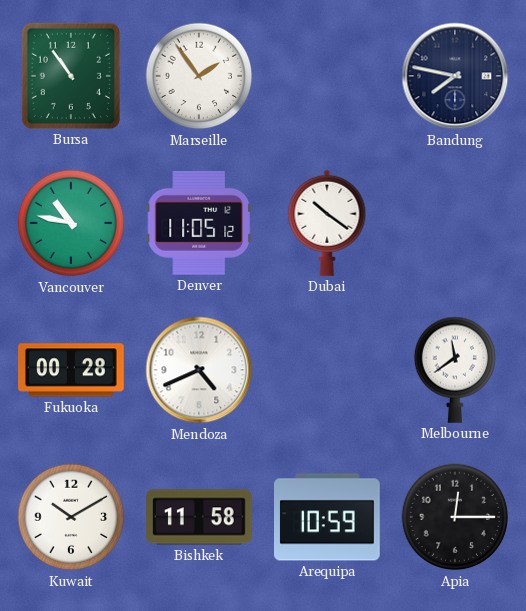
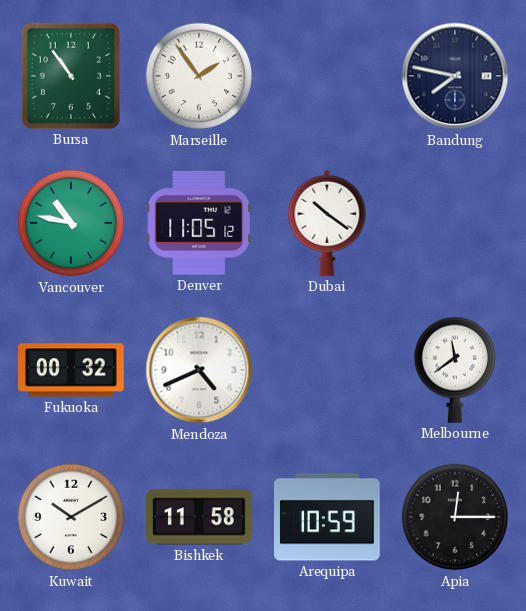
Fukuoka: 00:28 -> 00:32
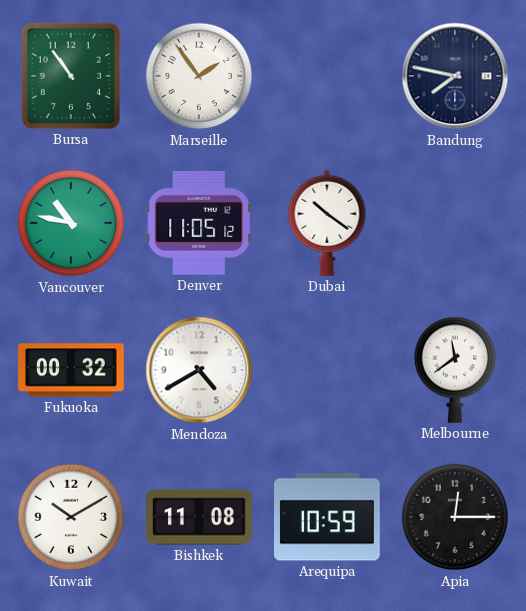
Mendoza: 4:41 -> 4:40
Bishkek: 11:58 -> 11:08
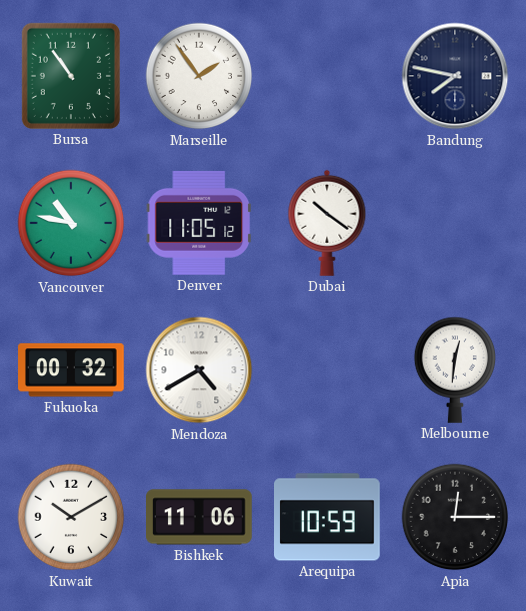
Melbourne: 11:39 -> 12:31
Bishkek: 11:08 -> 11:06
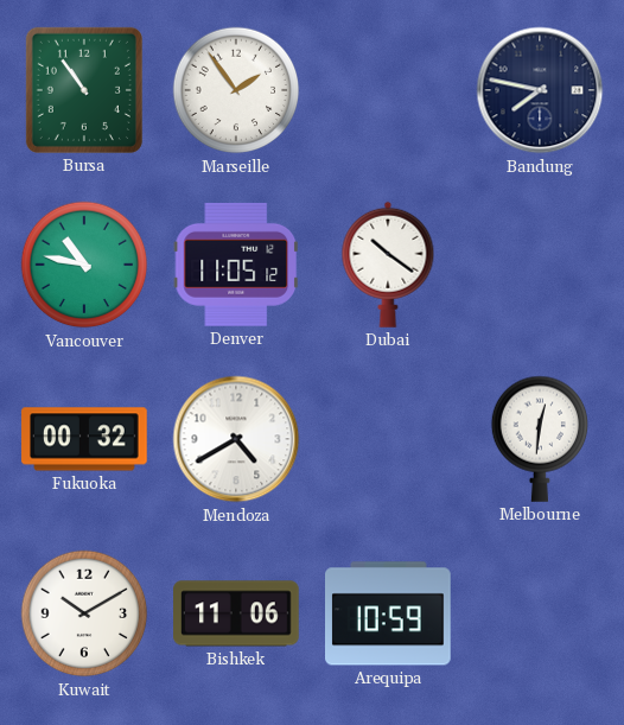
Apia: 12:15 -> none
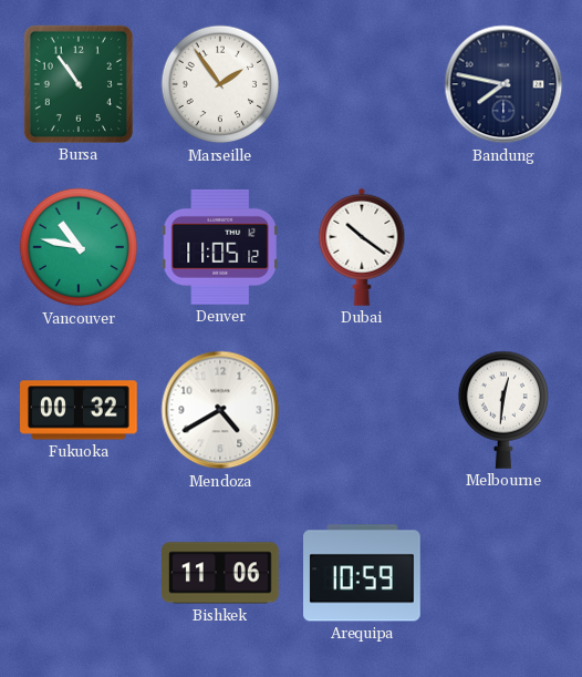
Kuwait: 10:10 -> none
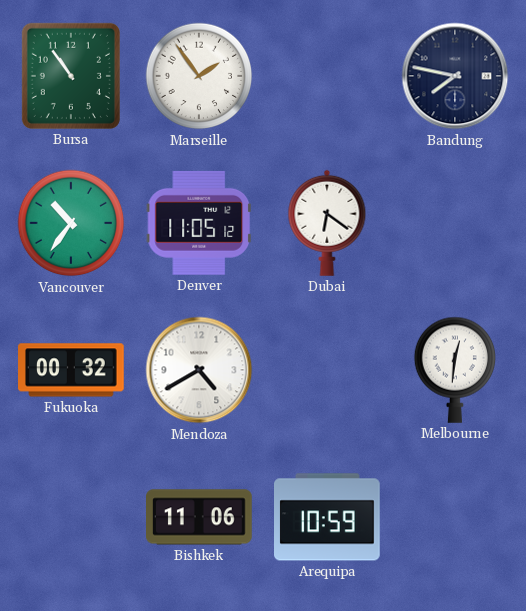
Vancouver: 10:47 -> 10:36
Dubai: 10:21 -> 6:21
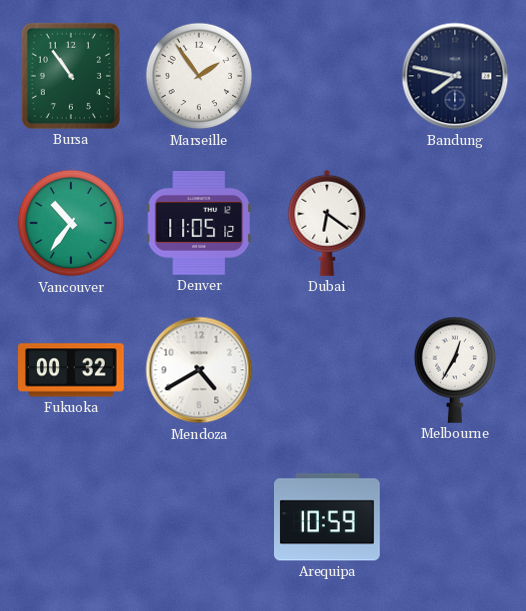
Melbourne: 12:31 -> 12:35
Bishkek: 11:06 -> none
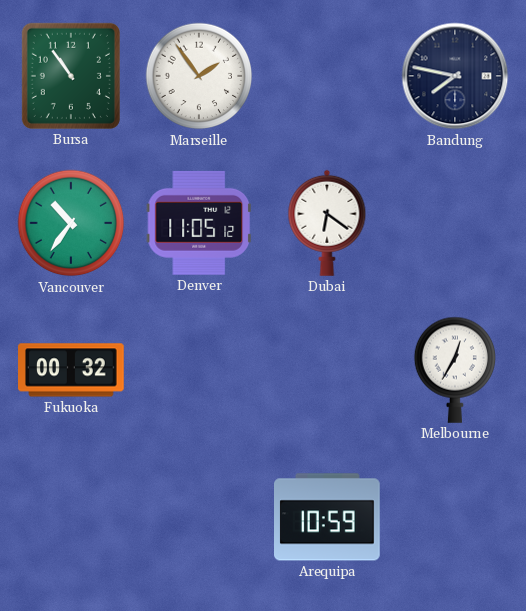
Mendoza: 4:40 -> none
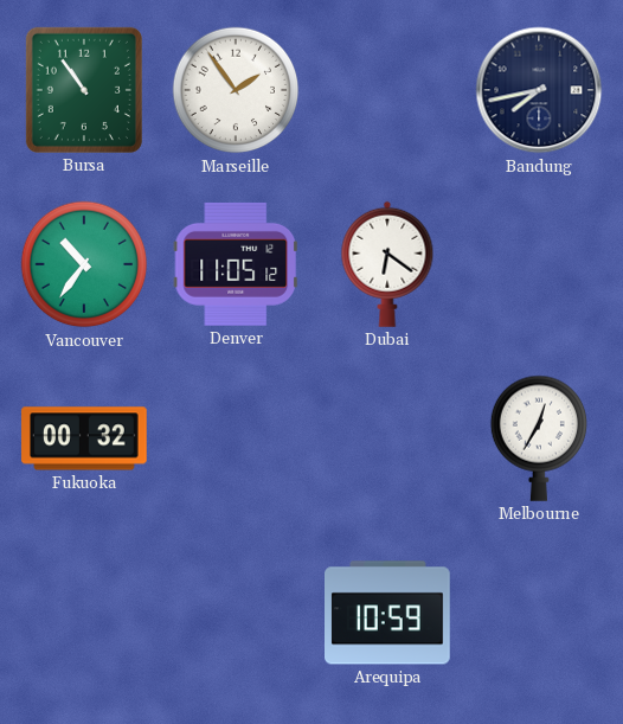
Bandung: 7:47 -> 7:43
